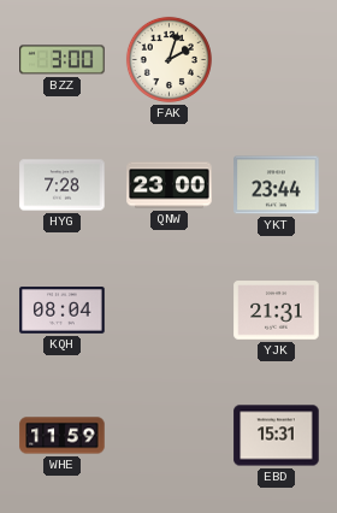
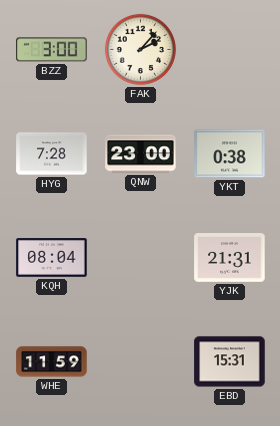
FAK: 2:03 -> 2:07
YKT: 23:44 -> 0:38
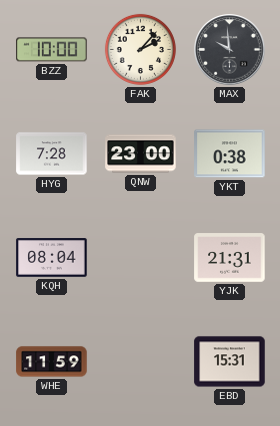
BZZ: 3:00 -> 10:00
MAX: none -> 9:59
